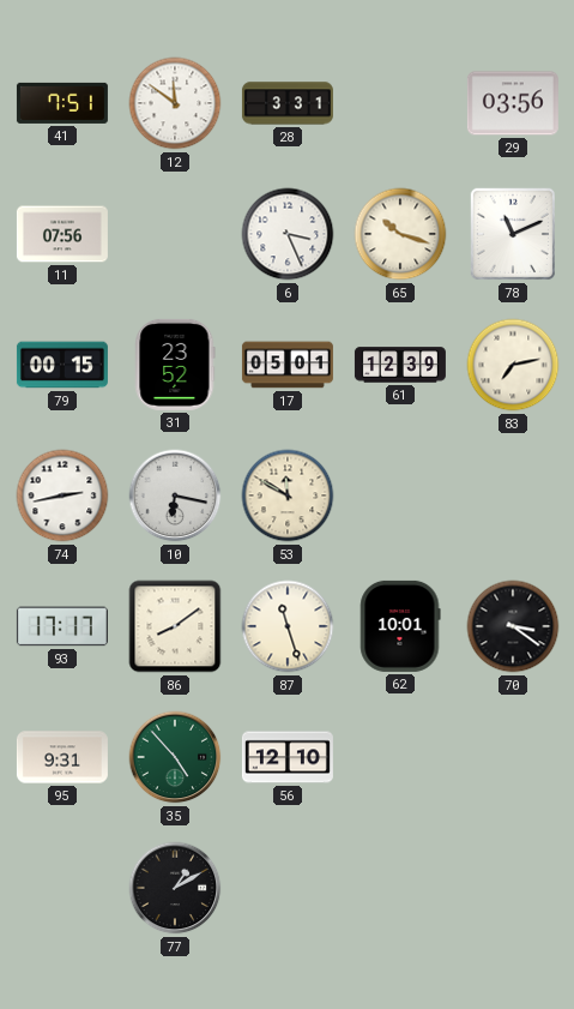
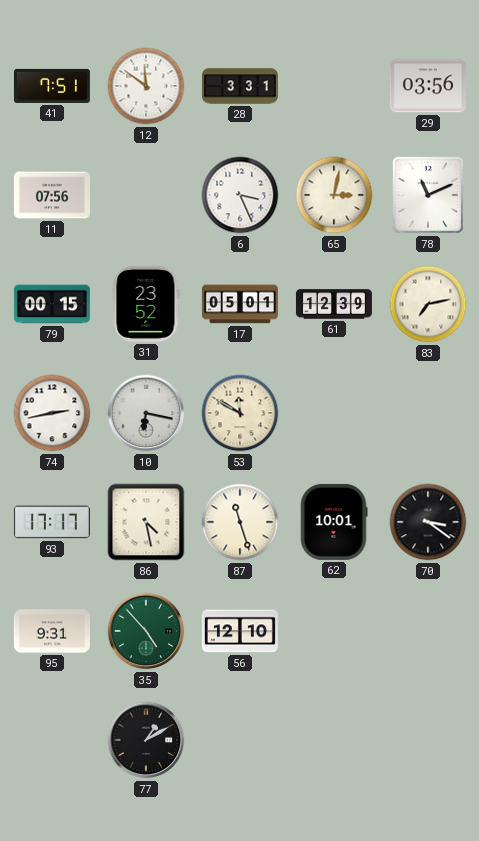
65: 10:18 -> 3:02
86: 8:09 -> 4:28
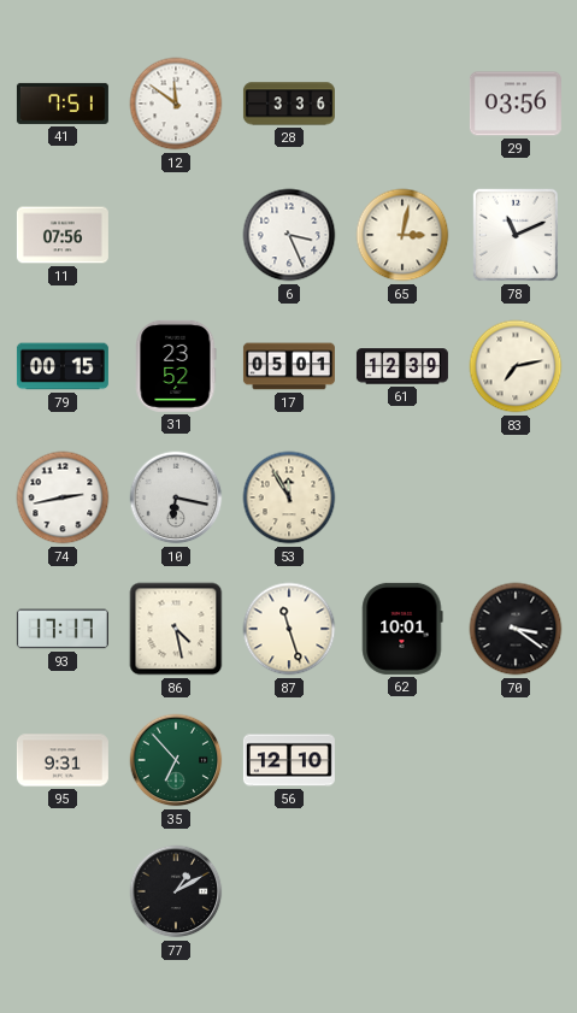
28: 3:31 -> 3:36
53: 11:50 -> 11:55
35: 4:53 -> 6:53
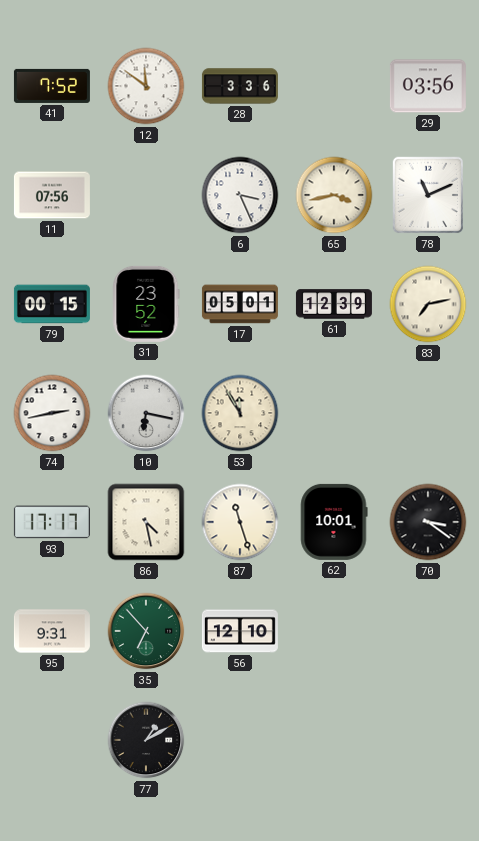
41: 7:51 -> 7:52
65: 3:02 -> 3:43
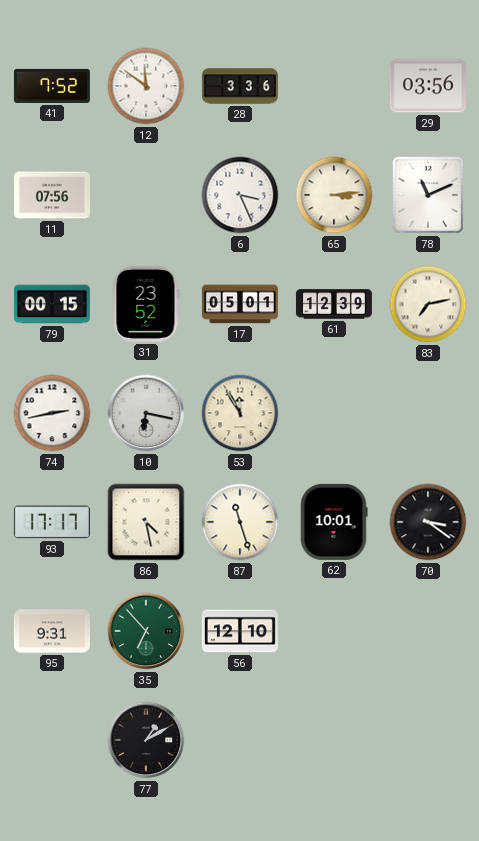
65: 3:43 -> 3:14
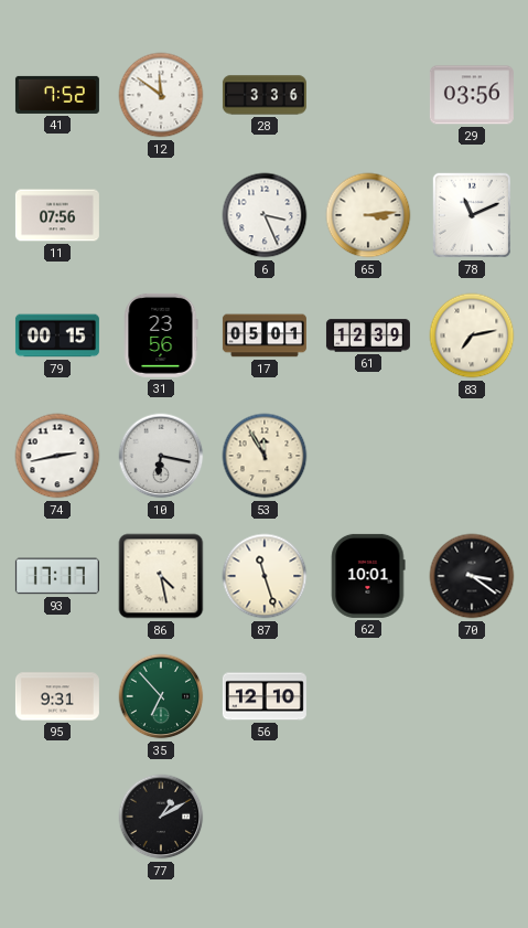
31: 23:52 -> 23:56
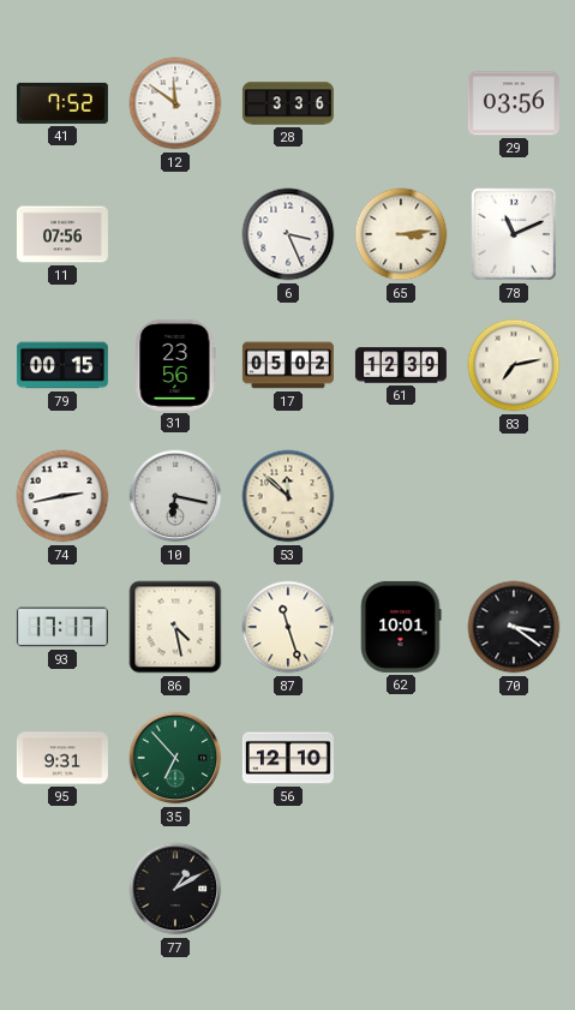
17: 05:01 -> 05:02
53: 11:55 -> 11:52
